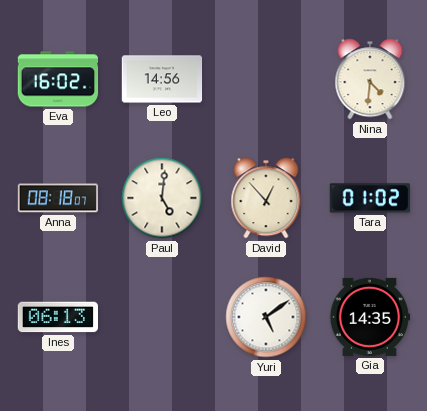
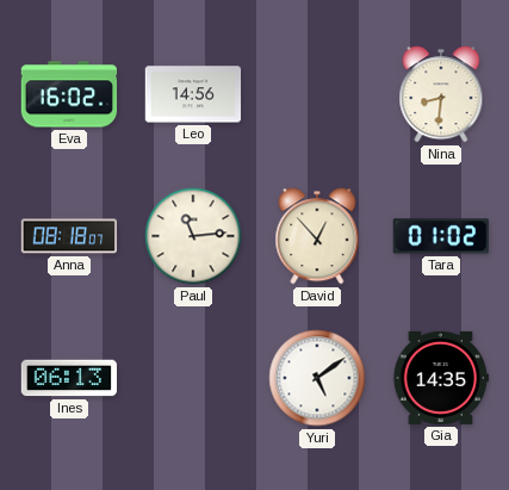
Nina: 4:31 -> 8:31
Paul: 5:01 -> 11:14
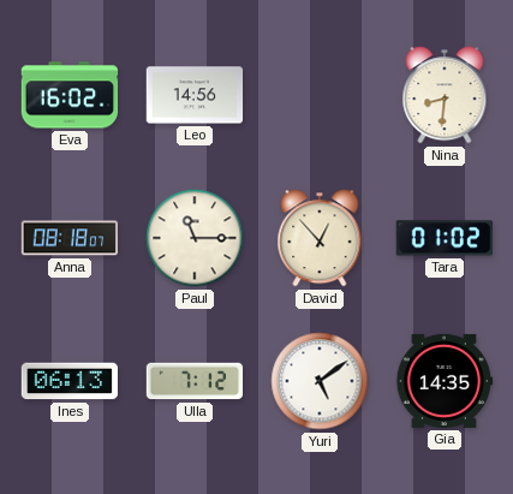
Paul: 11:14 -> 11:15
Ulla: none -> 7:12
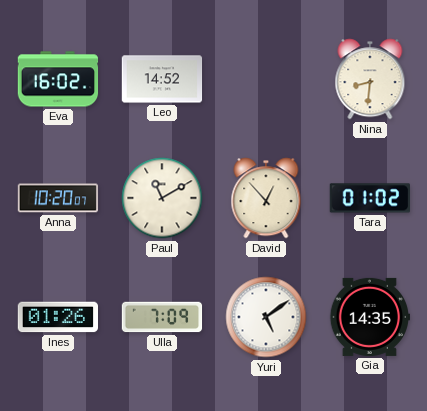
Leo: 14:56 -> 14:52
Anna: 08:18 -> 10:20
Paul: 11:15 -> 11:10
Ines: 06:13 -> 01:26
Ulla: 7:12 -> 7:09
